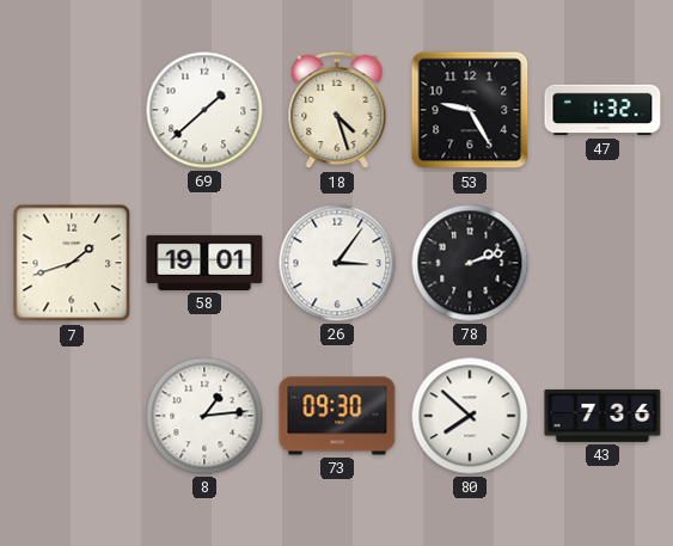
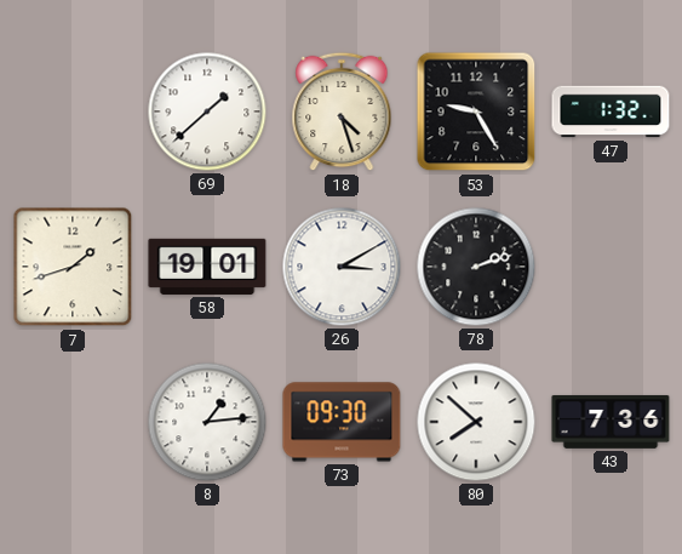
26: 3:06 -> 3:10
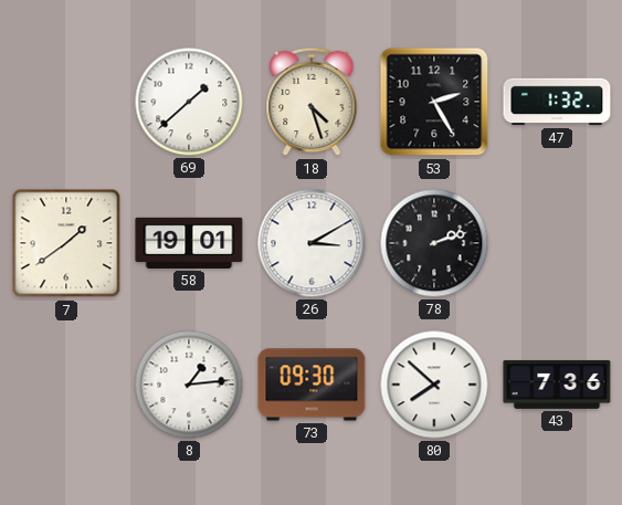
53: 9:25 -> 2:25
7: 1:42 -> 1:39
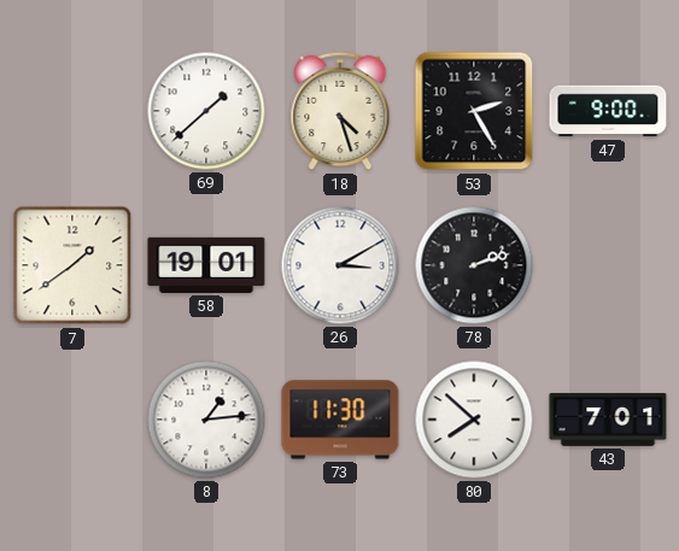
47: 1:32 -> 9:00
73: 09:30 -> 11:30
43: 7:36 -> 7:01
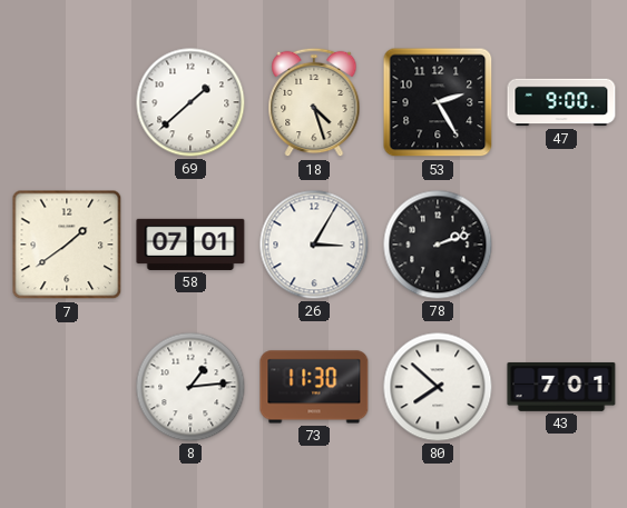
58: 19:01 -> 07:01
26: 3:10 -> 3:05
